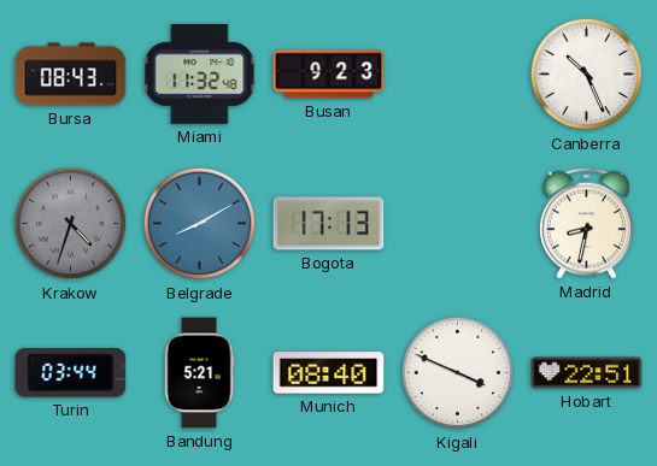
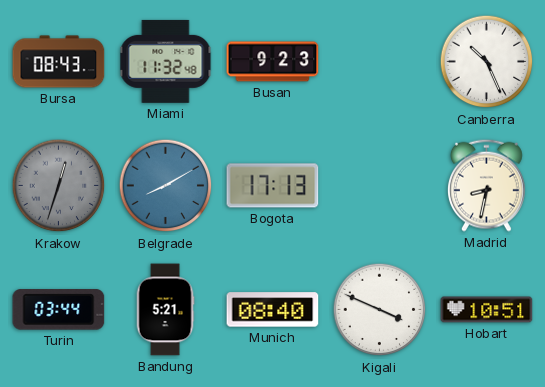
Krakow: 4:33 -> 12:33
Hobart: 22:51 -> 10:51
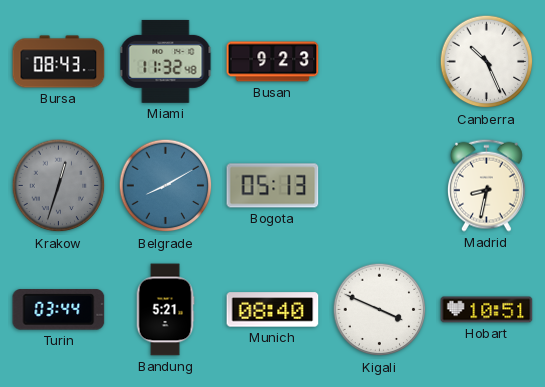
Bogota: 17:13 -> 05:13
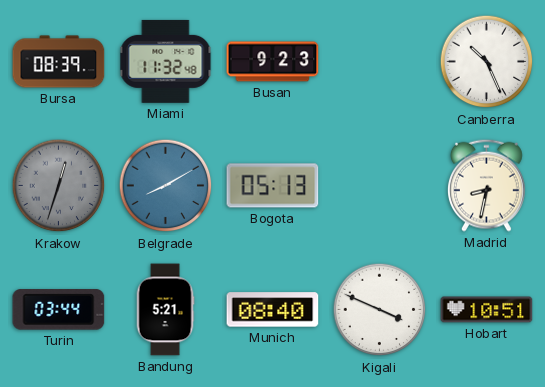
Bursa: 08:43 -> 08:39
